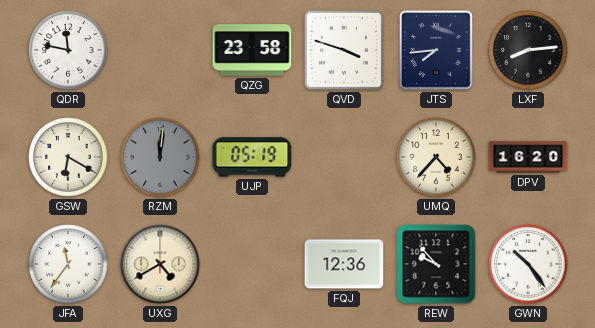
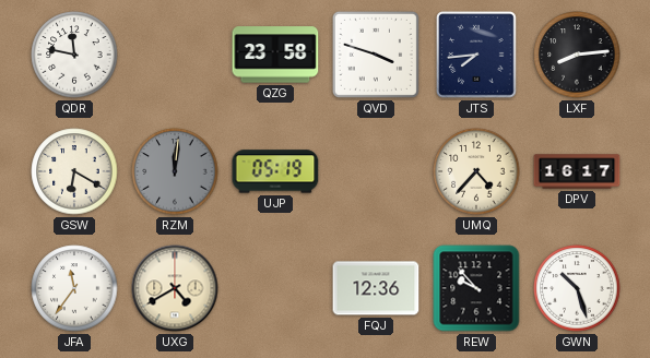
DPV: 16:20 -> 16:17
GWN: 10:24 -> 10:27
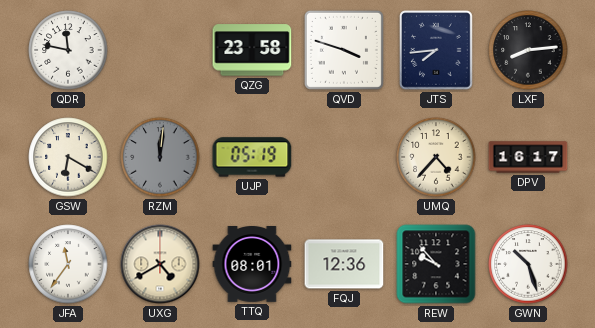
TTQ: none -> 08:01
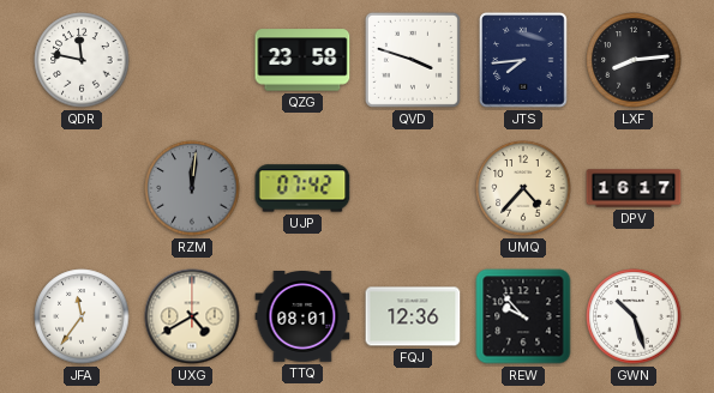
GSW: 6:20 -> none
UJP: 05:19 -> 07:42
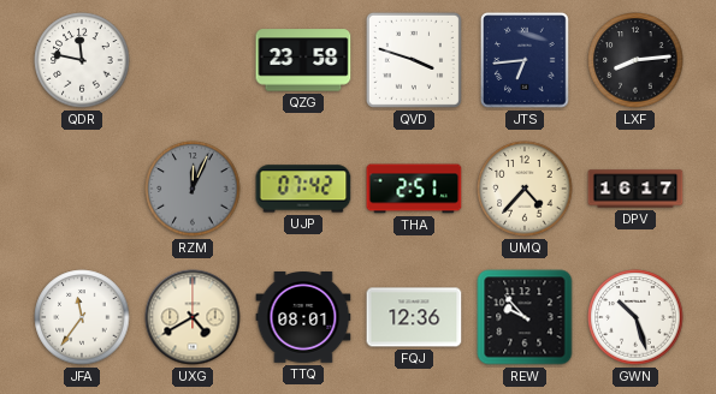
JTS: 7:44 -> 6:44
RZM: 12:01 -> 12:04
THA: none -> 2:51
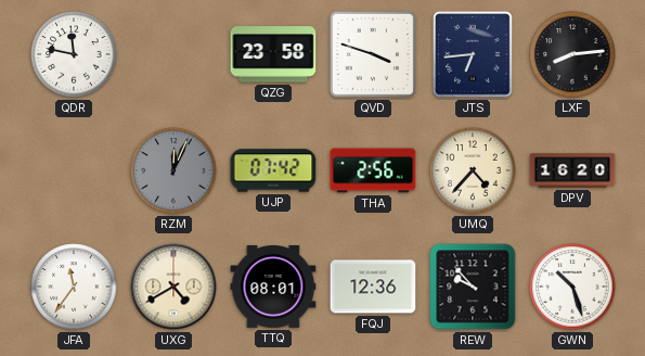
THA: 2:51 -> 2:56
DPV: 16:17 -> 16:20
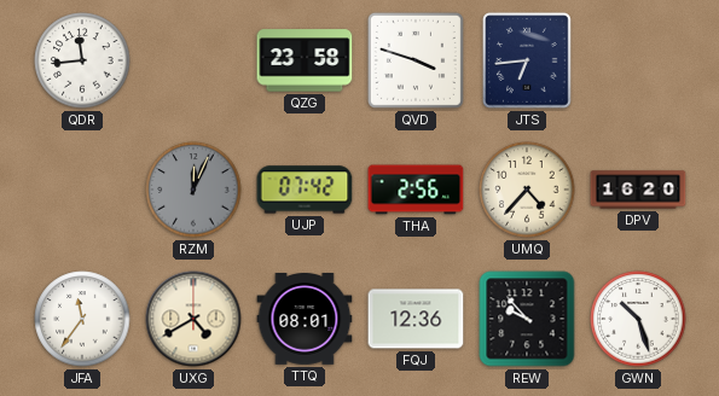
QDR: 11:47 -> 11:44
LXF: 8:14 -> none
